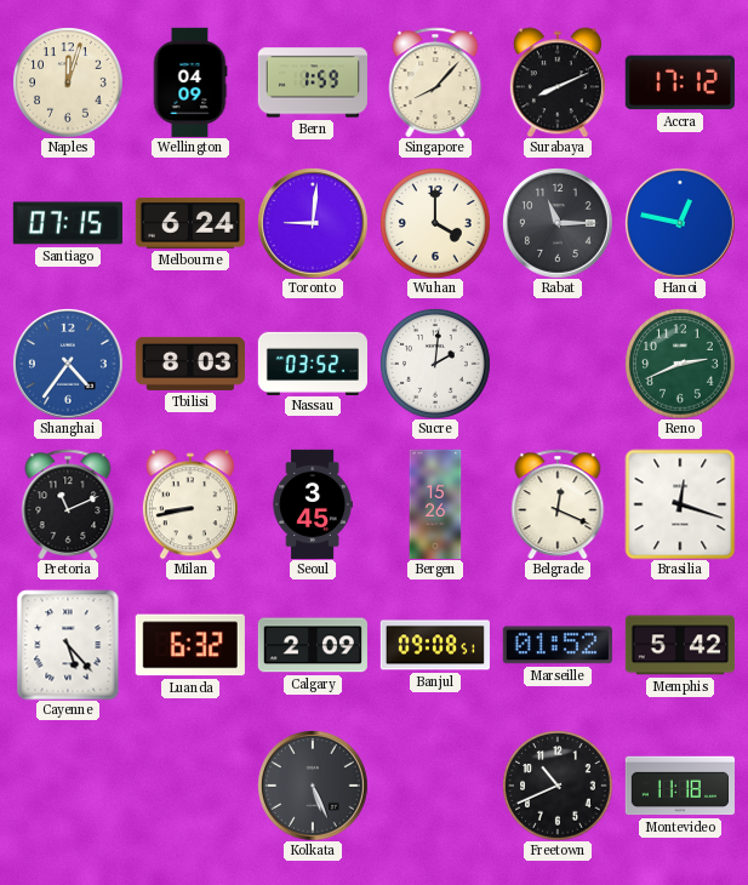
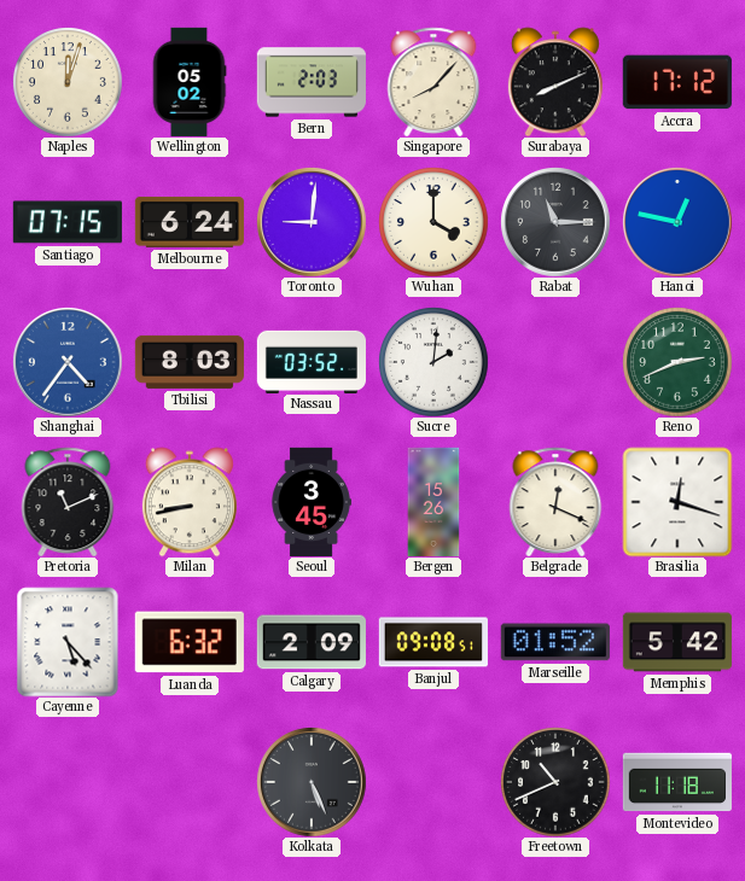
Wellington: 04:09 -> 05:02
Bern: 1:59 -> 2:03
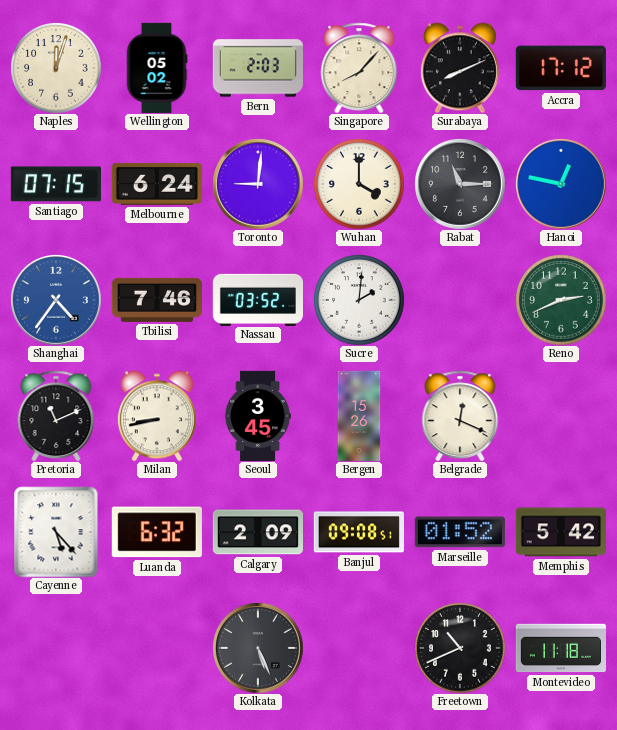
Tbilisi: 8:03 -> 7:46
Brasilia: 12:18 -> none
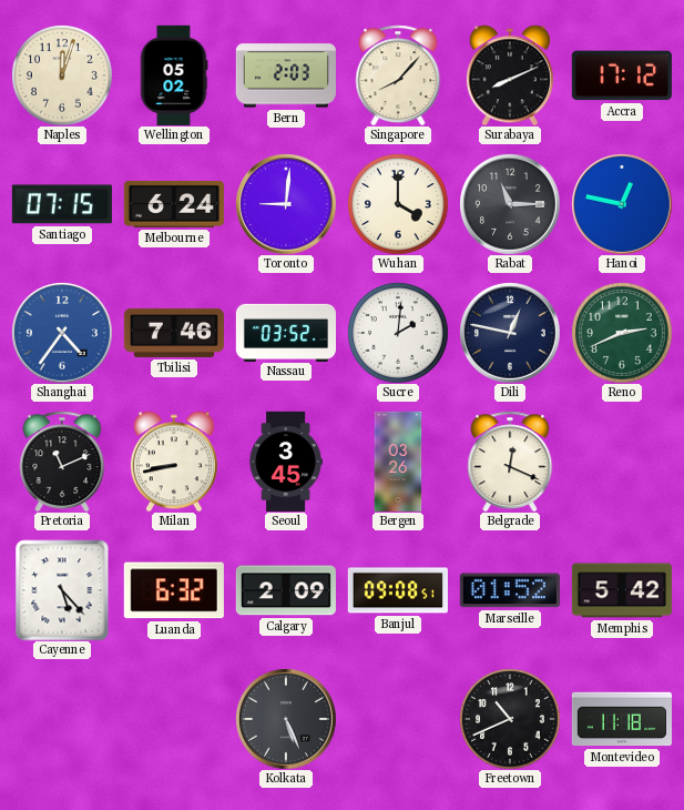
Dili: none -> 12:47
Bergen: 15:26 -> 03:26
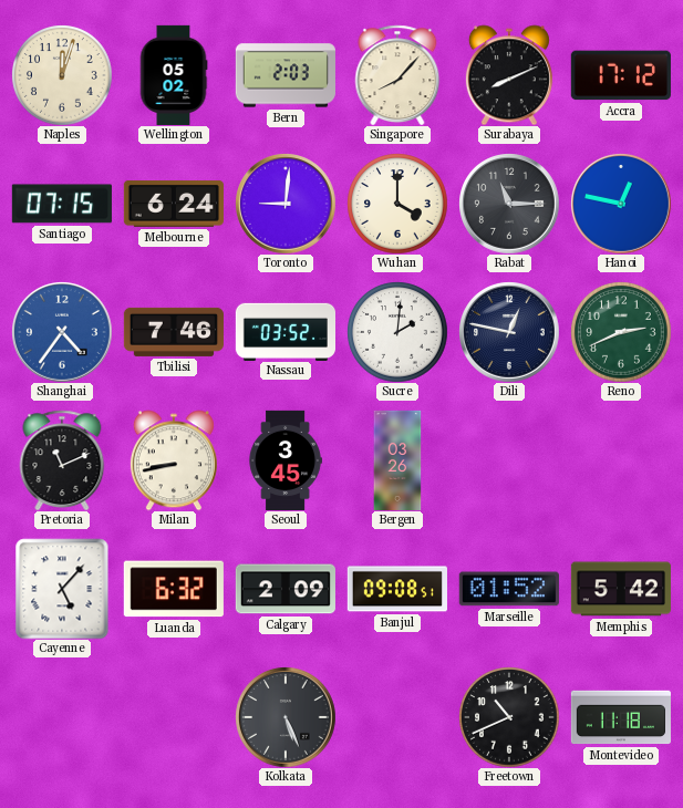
Belgrade: 12:19 -> none
Cayenne: 5:23 -> 5:07
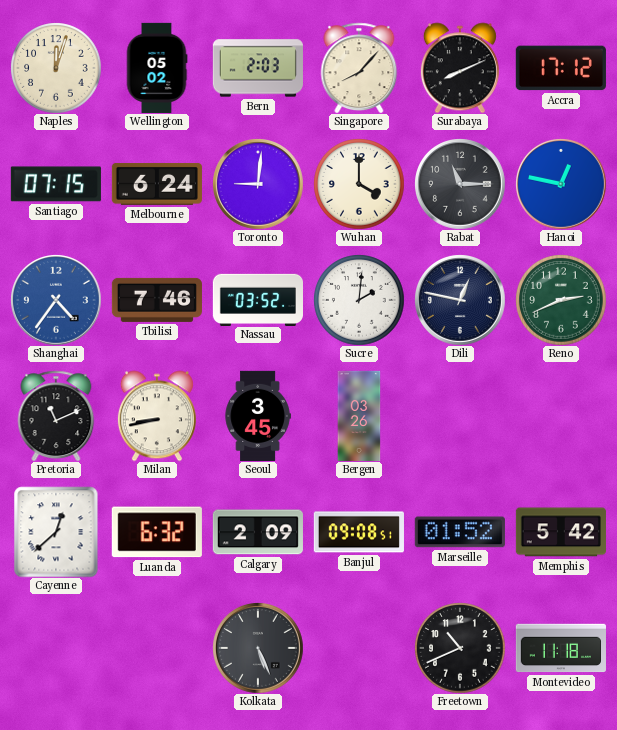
Cayenne: 5:07 -> 12:38
